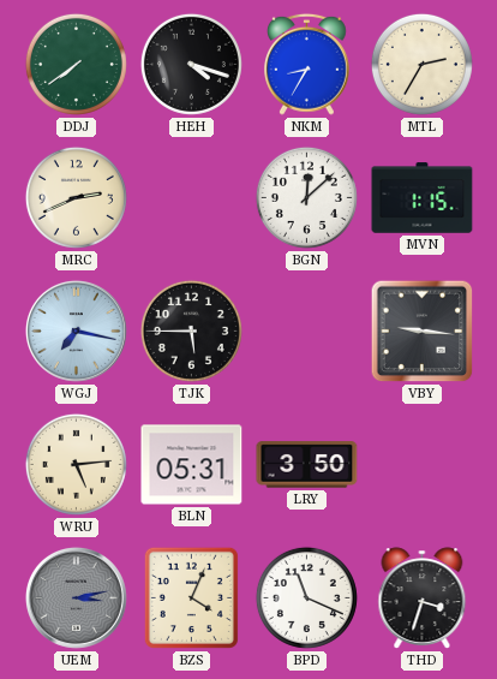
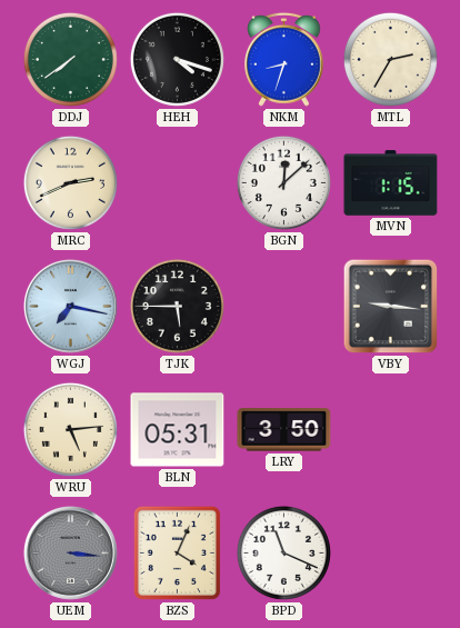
NKM: 8:35 -> 8:33
UEM: 3:13 -> 3:16
THD: 3:33 -> none
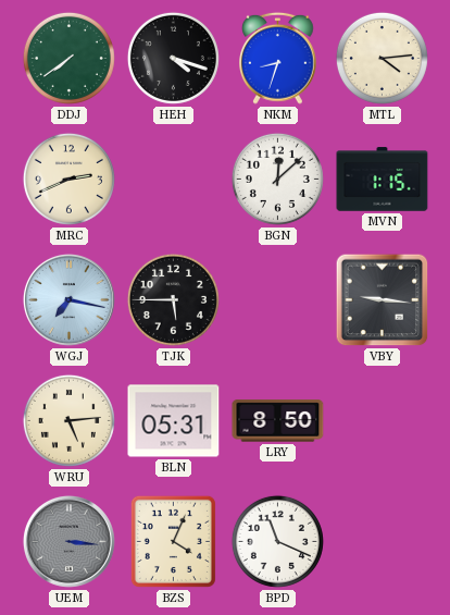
MTL: 2:35 -> 4:14
LRY: 3:50 -> 8:50
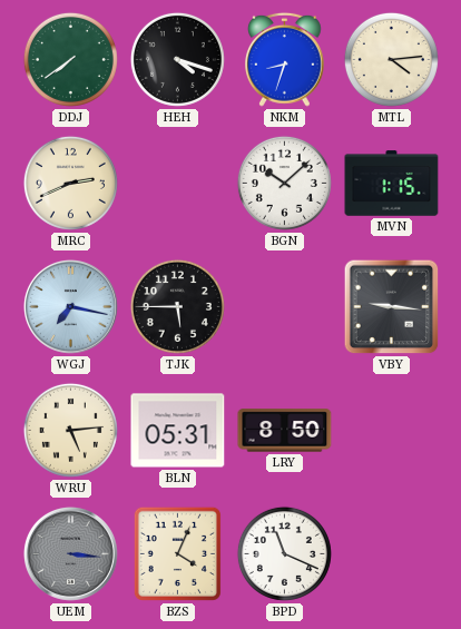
BGN: 12:08 -> 10:08
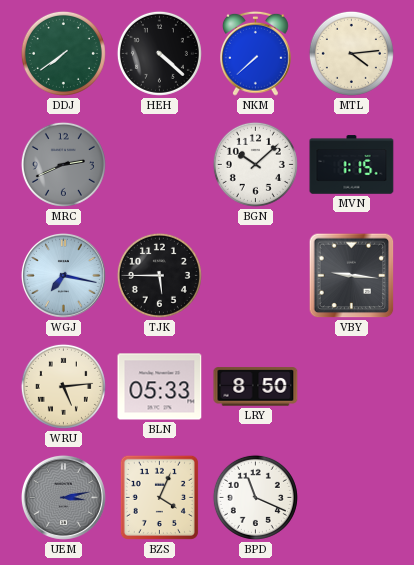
HEH: 4:18 -> 4:22
NKM: 8:33 -> 7:38
MRC dial: cream -> grey
BLN: 05:31 -> 05:33
UEM: 3:16 -> 3:13
